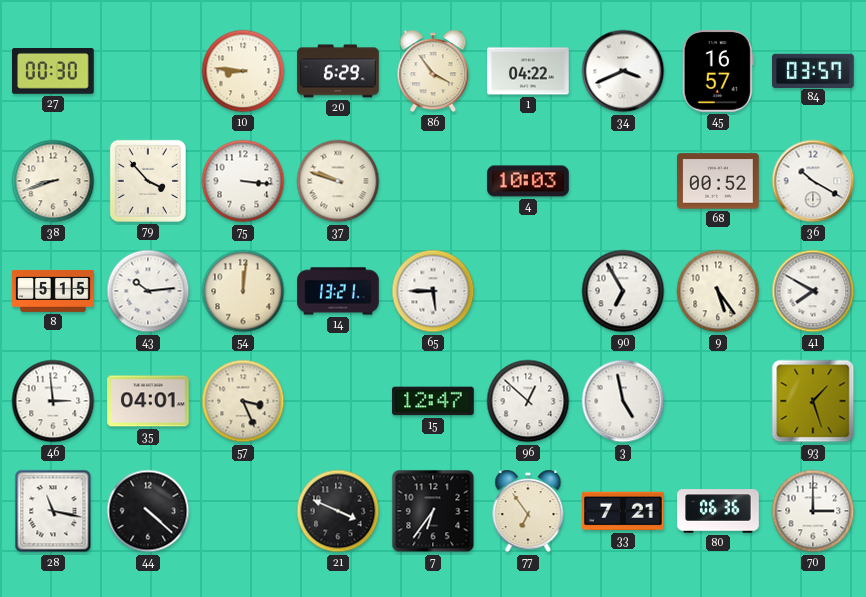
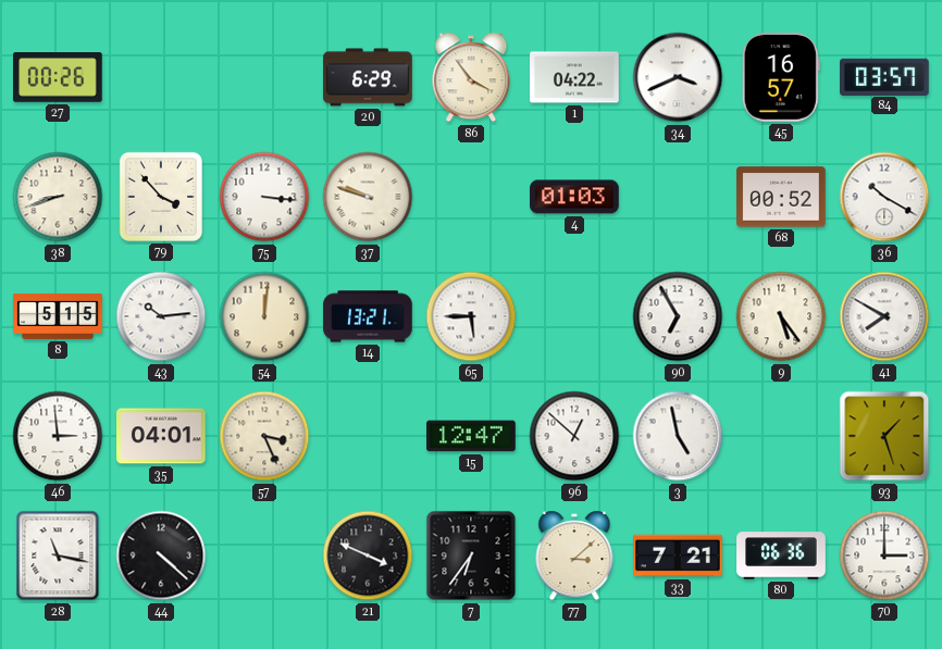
27: 00:30 -> 00:26
10: 8:46 -> none
4: 10:03 -> 01:03
77: 6:54 -> 3:08
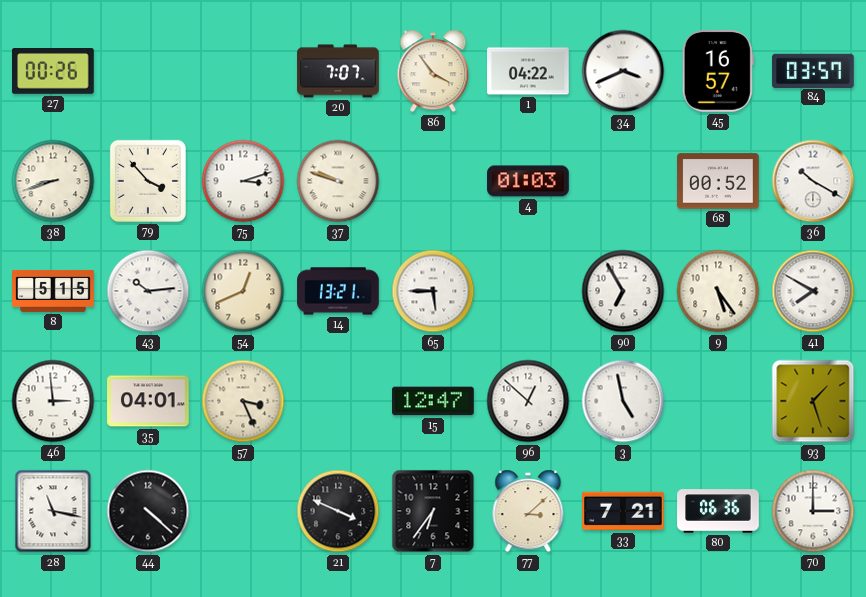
20: 6:29 -> 7:07
75: 3:16 -> 3:12
54: 12:01 -> 12:41
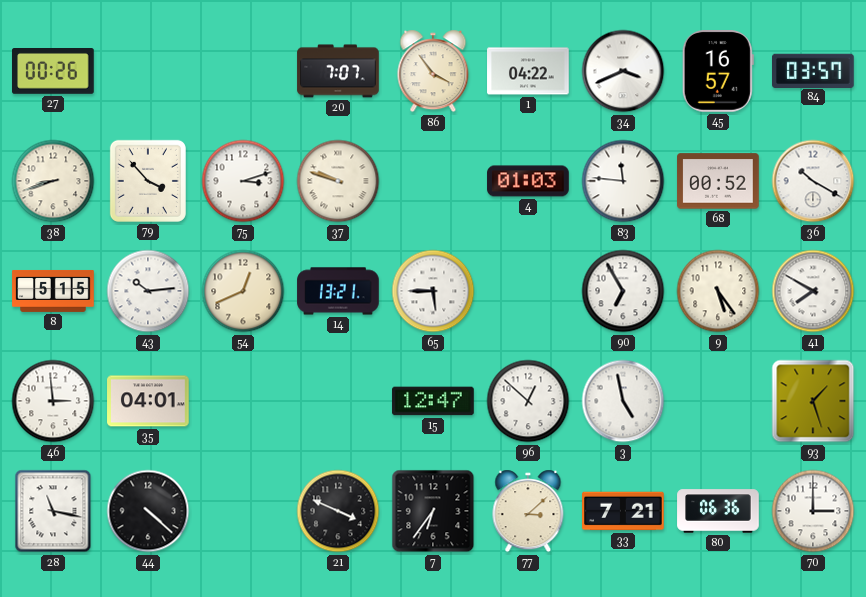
83: none -> 11:46
57: 3:26 -> none
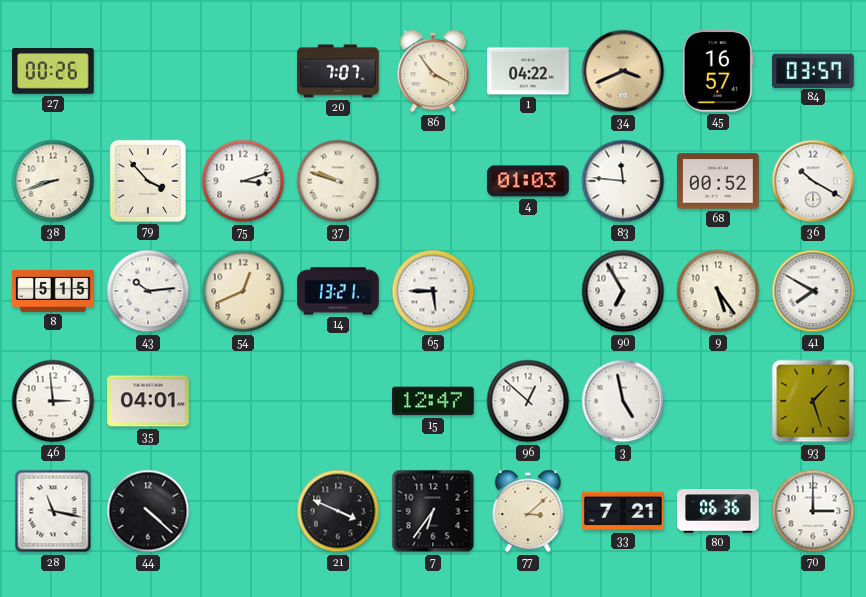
34 dial: white -> champagne
